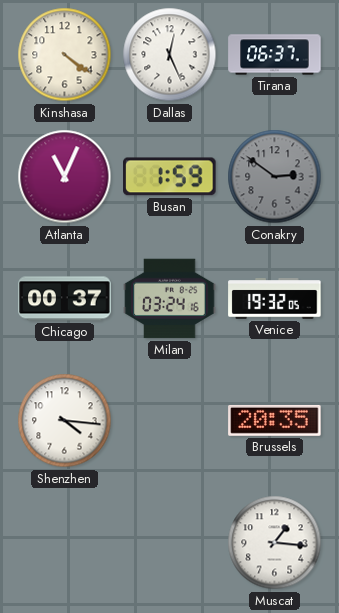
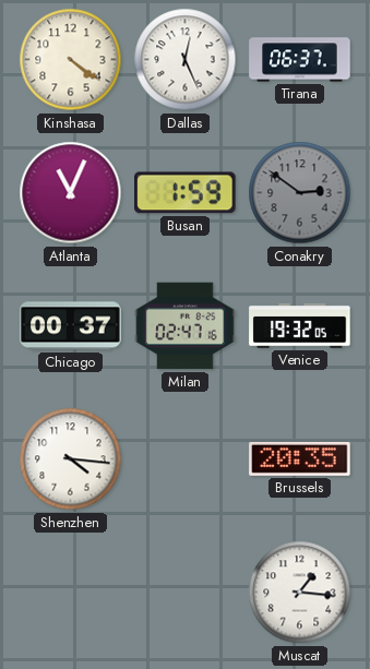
Milan: 03:24 -> 02:47
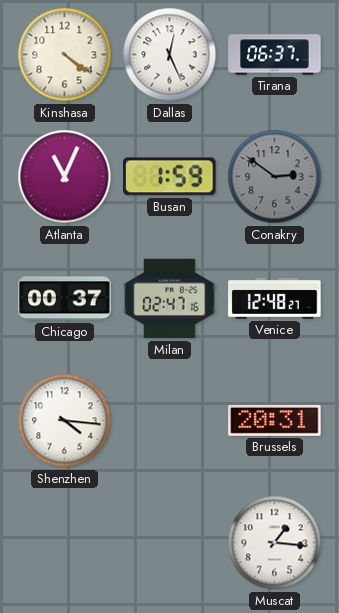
Venice: 19:32 -> 12:48
Brussels: 20:35 -> 20:31
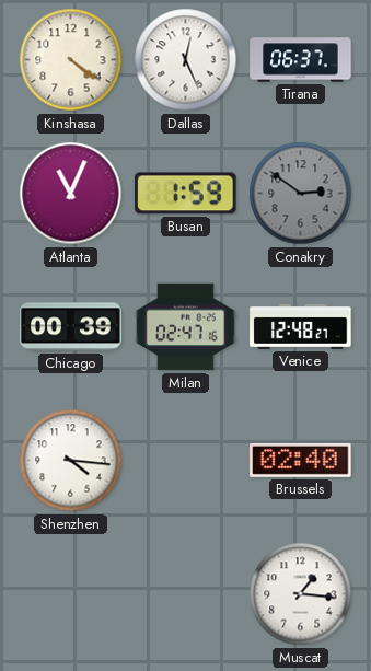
Chicago: 00:37 -> 00:39
Brussels: 20:31 -> 02:40
